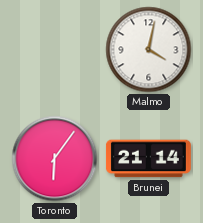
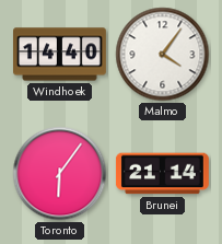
Windhoek: none -> 14:40
Malmo: 4:02 -> 4:06
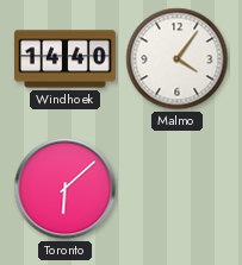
Toronto: 6:06 -> 6:08
Brunei: 21:14 -> none
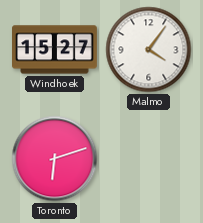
Windhoek: 14:40 -> 15:27
Toronto: 6:08 -> 6:12
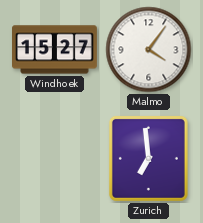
Toronto: 6:12 -> none
Zurich: none -> 6:59
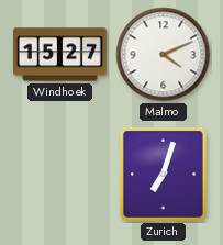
Malmo: 4:06 -> 4:11
Zurich: 6:59 -> 7:03
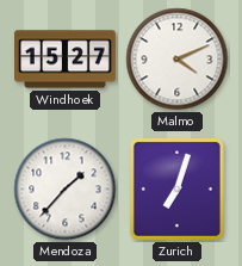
Mendoza: none -> 1:37
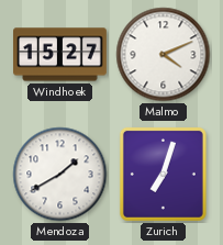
Mendoza: 1:37 -> 1:40
